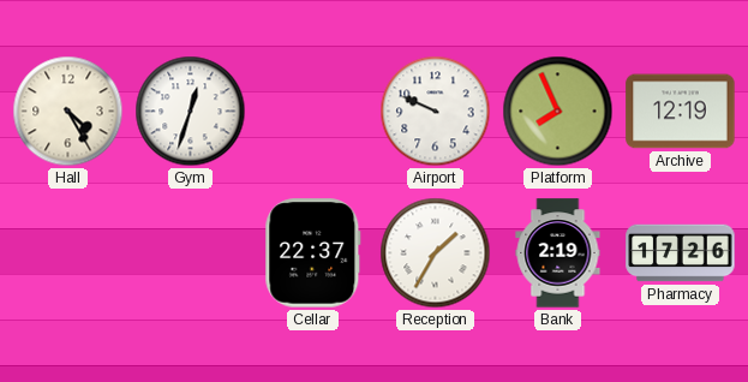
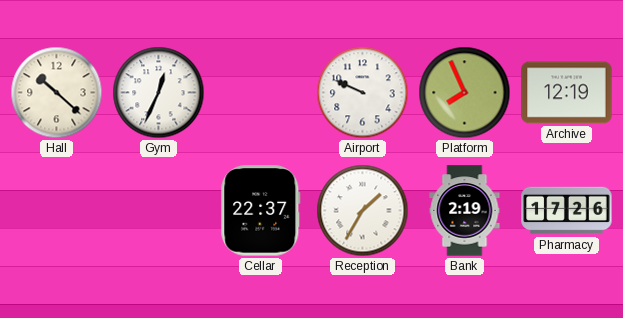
Hall: 4:25 -> 10:22
Gym: 12:33 -> 12:34
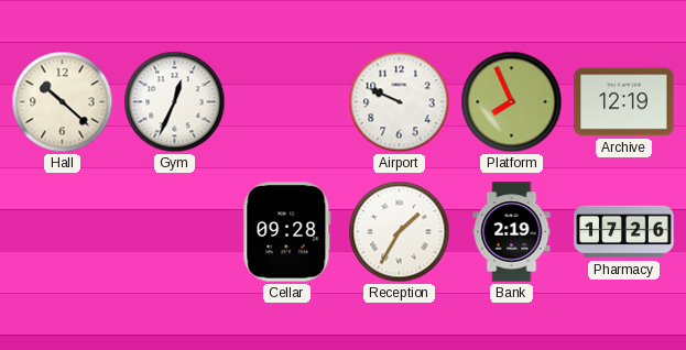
Cellar: 22:37 -> 09:28
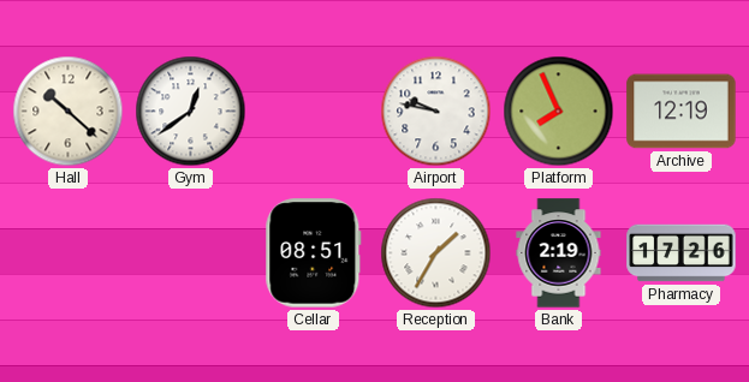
Gym: 12:34 -> 12:39
Airport: 9:49 -> 9:47
Cellar: 09:28 -> 08:51
